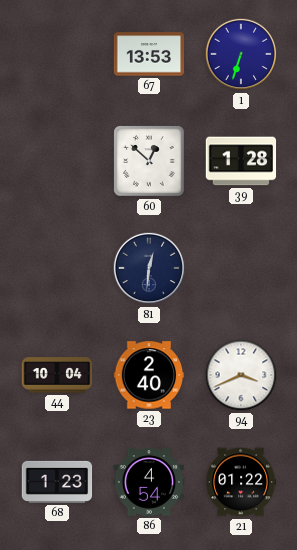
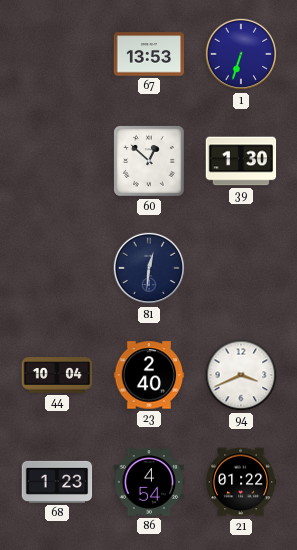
39: 1:28 -> 1:30
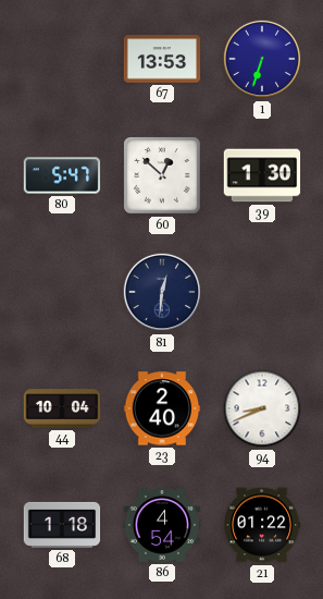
80: none -> 5:47
94: 3:41 -> 8:41
68: 1:23 -> 1:18
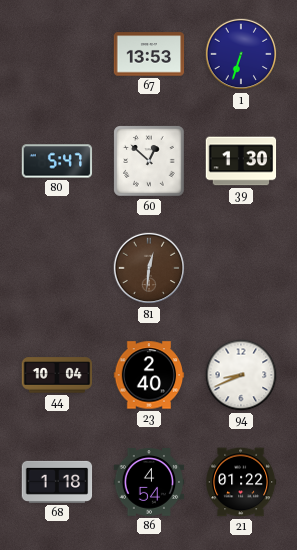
81 dial: navy -> brown
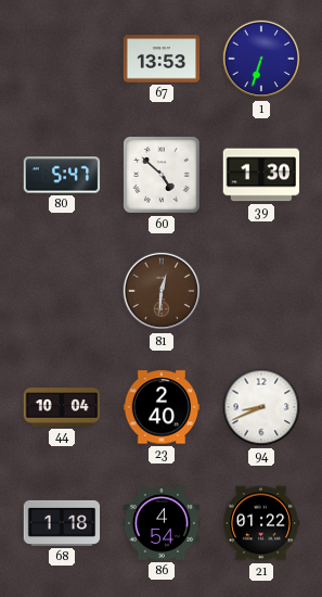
60: 12:52 -> 4:52
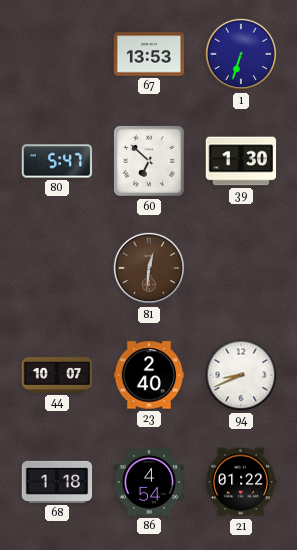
60: 4:52 -> 6:52
44: 10:04 -> 10:07
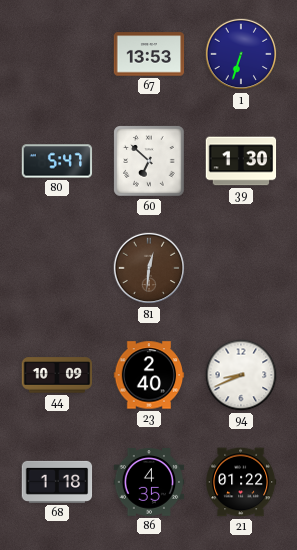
44: 10:07 -> 10:09
86: 4:54 -> 4:35
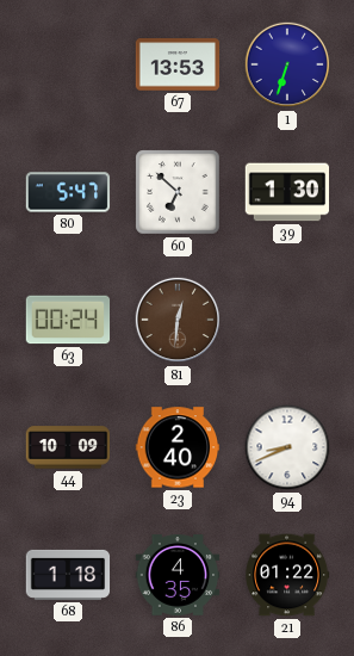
63: none -> 00:24
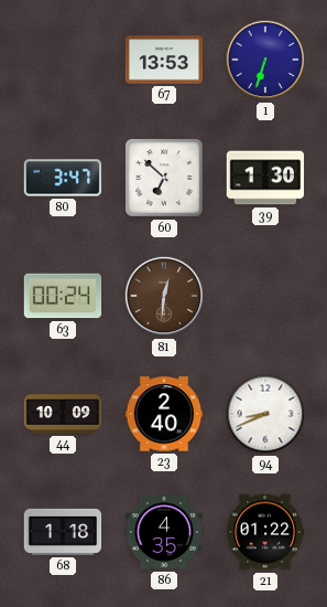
80: 5:47 -> 3:47
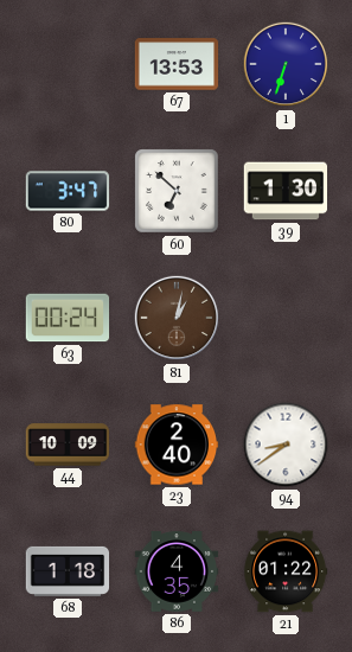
81: 12:31 -> 1:02
94: 8:41 -> 8:39
